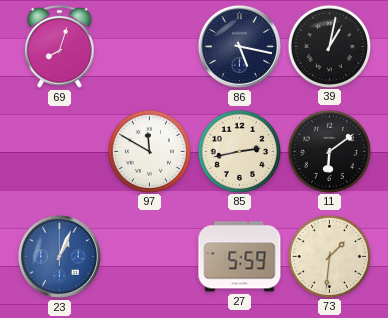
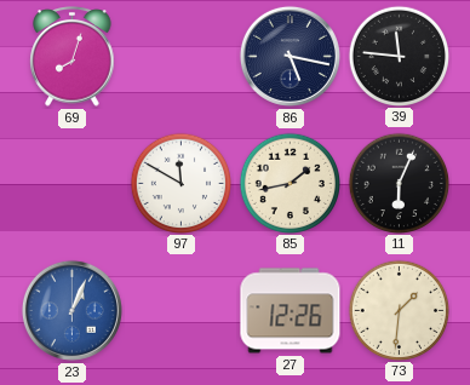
39: 1:02 -> 11:46
85: 2:43 -> 1:43
11: 6:09 -> 6:04
27: 5:59 -> 12:26
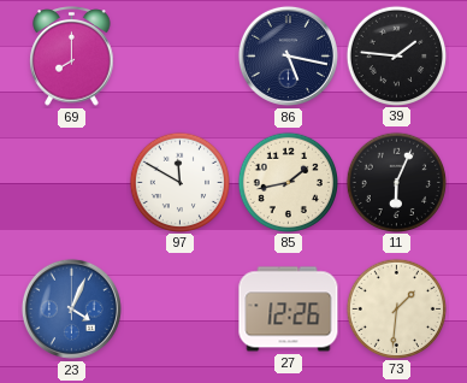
69: 8:03 -> 8:00
39: 11:46 -> 1:46
23: 1:04 -> 4:04
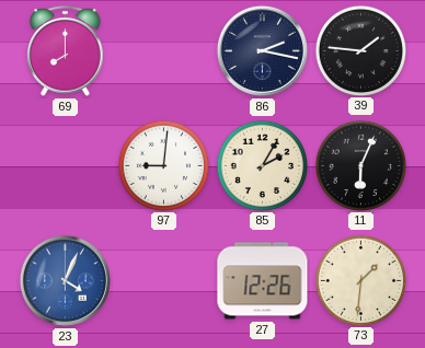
86: 5:17 -> 2:17
97: 11:50 -> 9:01
85: 1:43 -> 2:05
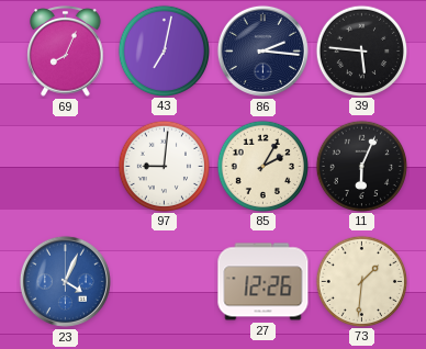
69: 8:00 -> 8:04
43: none -> 7:02
86: 2:17 -> 2:16
39: 1:46 -> 5:46
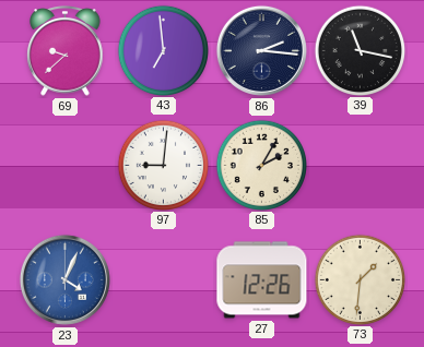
69: 8:04 -> 9:38
43: 7:02 -> 6:59
39: 5:46 -> 11:17
11: 6:04 -> none
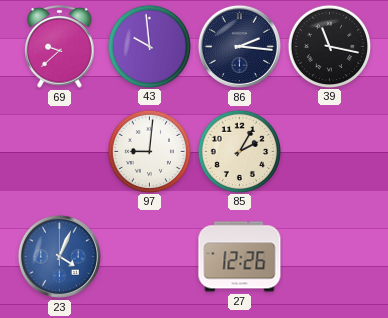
43: 6:59 -> 9:59
73: 1:31 -> none
